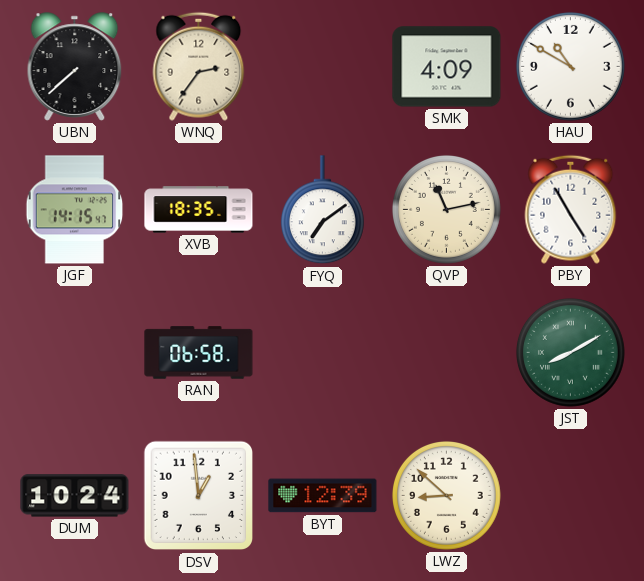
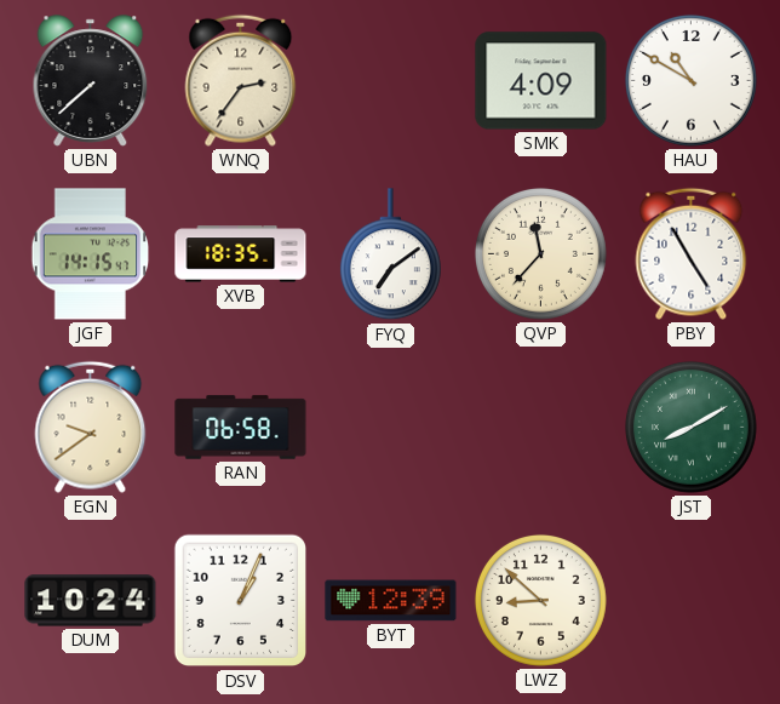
QVP: 11:13 -> 11:37
EGN: none -> 9:39
DSV: 12:59 -> 1:04
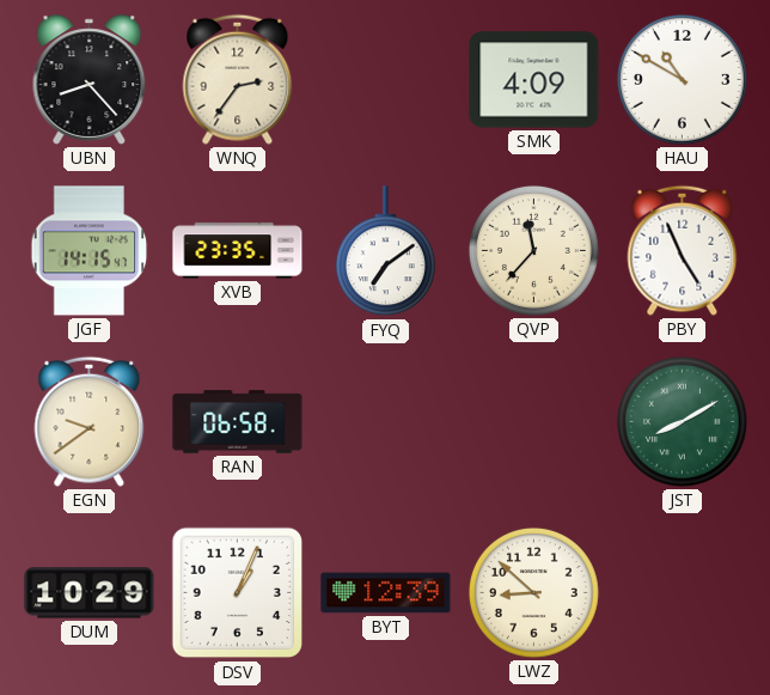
UBN: 7:38 -> 8:23
XVB: 18:35 -> 23:35
PBY: 4:55 -> 4:56
DUM: 10:24 -> 10:29
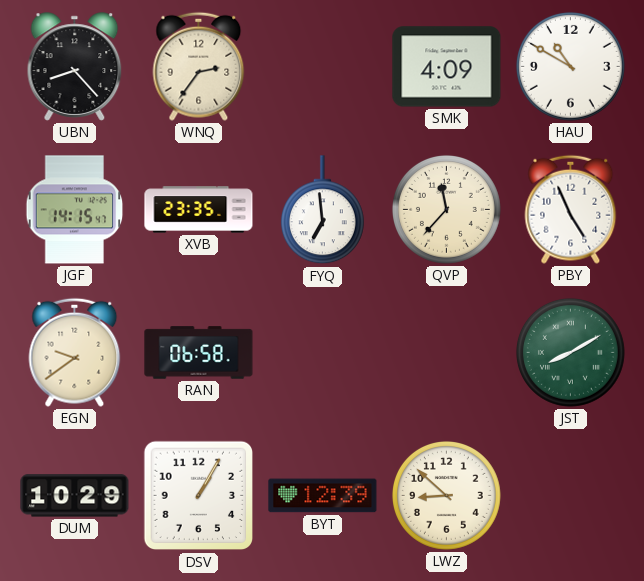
FYQ: 7:09 -> 6:59
DSV: 1:04 -> 1:05
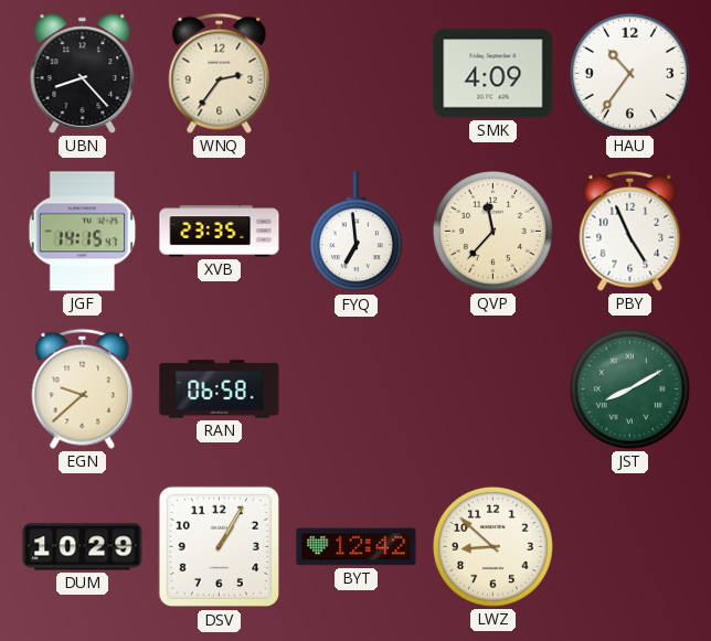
HAU: 10:50 -> 10:36
EGN: 9:39 -> 9:38
BYT: 12:39 -> 12:42
